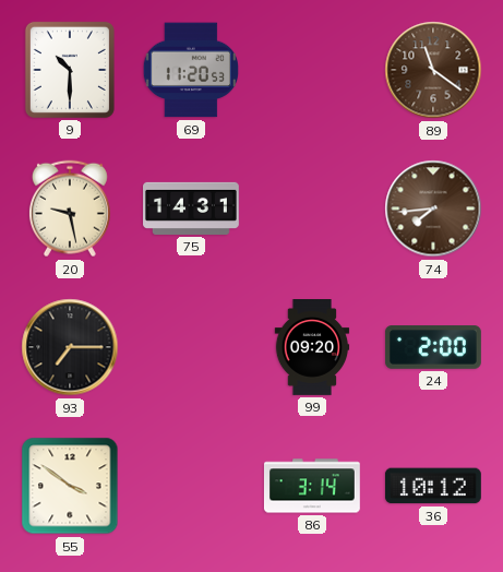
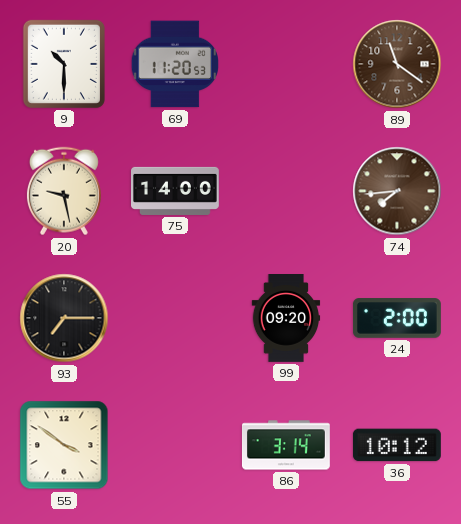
75: 14:31 -> 14:00
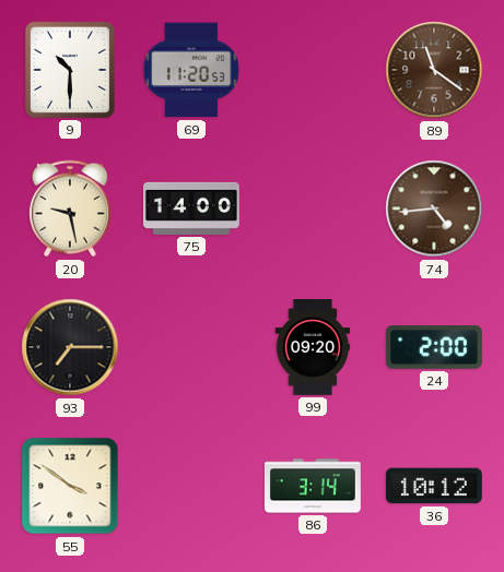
74: 7:44 -> 4:44
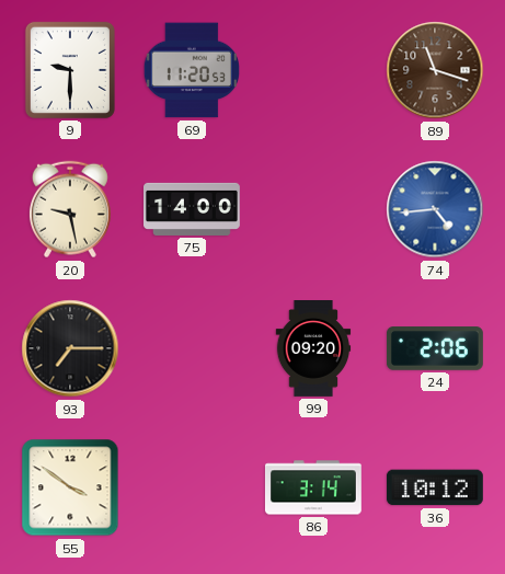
9: 10:30 -> 9:30
89: 11:21 -> 11:18
74 dial: brown -> blue
24: 2:00 -> 2:06
